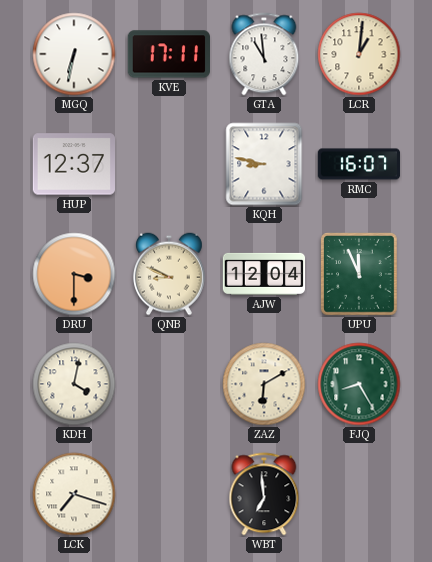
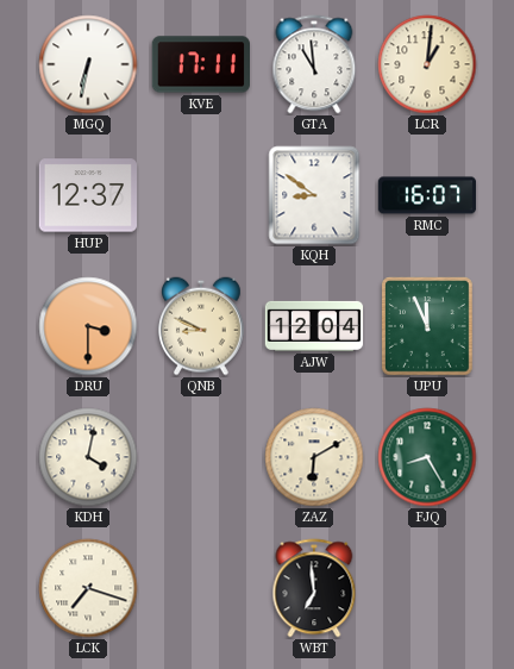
KQH: 8:47 -> 8:51
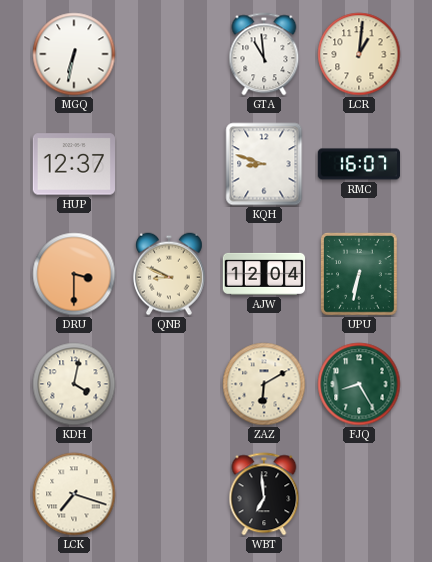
KVE: 17:11 -> none
KQH: 8:51 -> 8:48
UPU: 11:56 -> 6:32
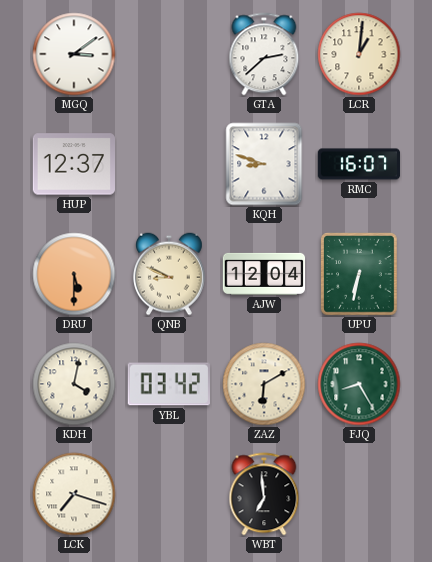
MGQ: 6:32 -> 3:09
GTA: 10:59 -> 2:38
DRU: 3:30 -> 5:30
YBL: none -> 03:42
